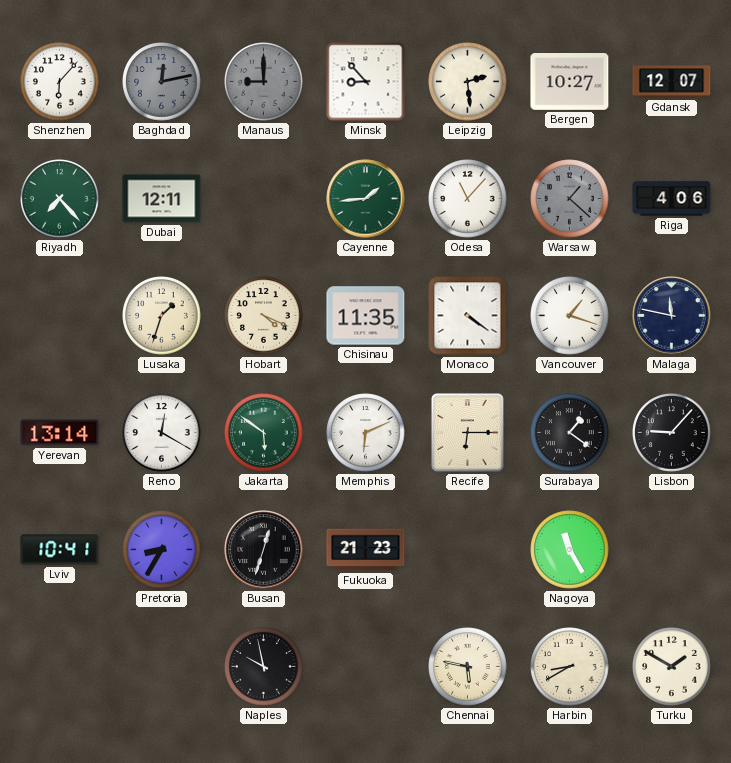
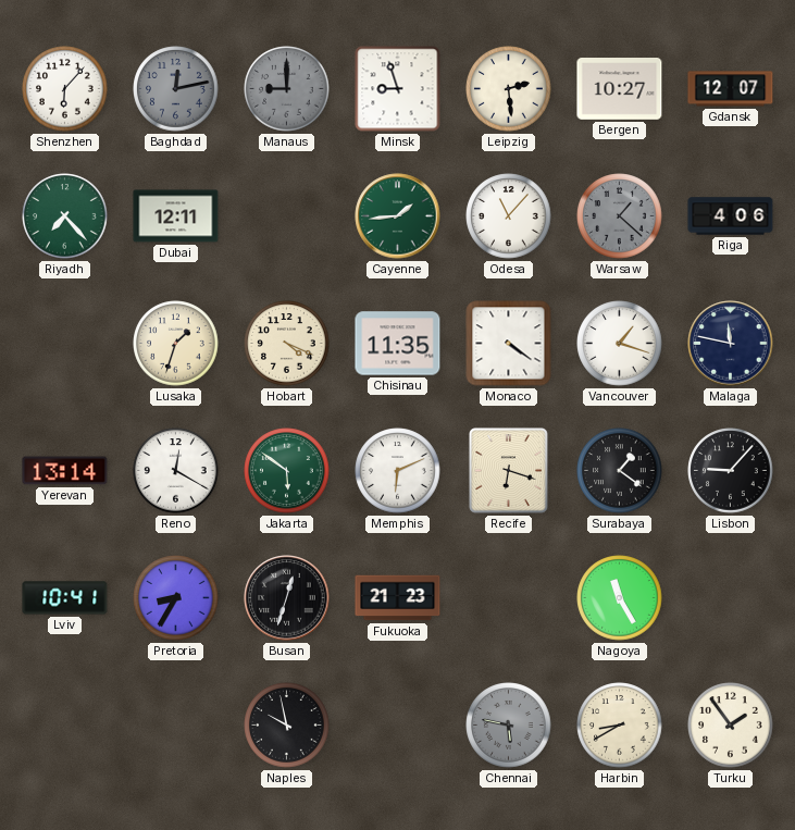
Minsk: 8:53 -> 8:57
Recife: 6:15 -> 6:18
Chennai dial: cream -> grey
Turku: 1:50 -> 1:54
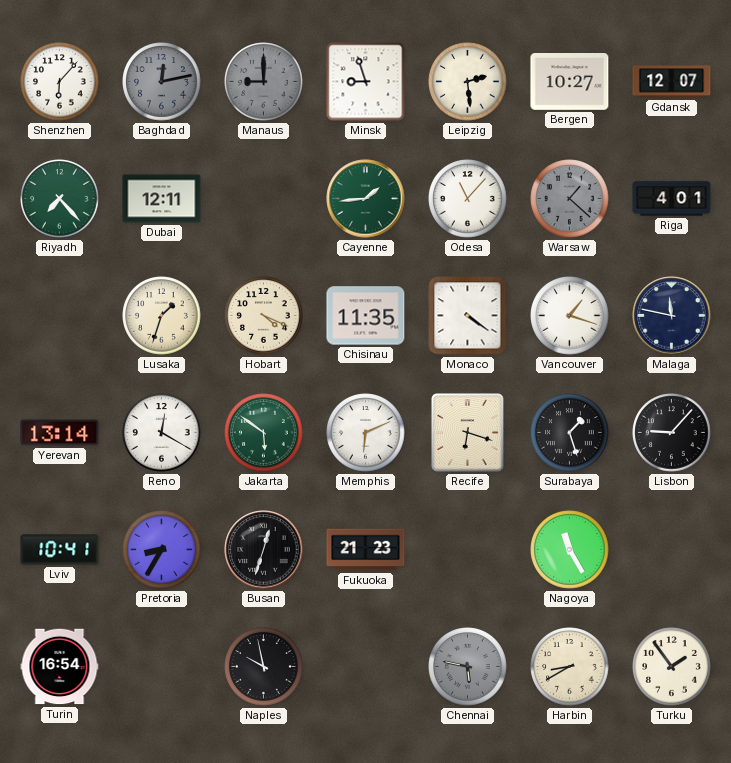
Riga: 4:06 -> 4:01
Surabaya: 1:21 -> 1:27
Turin: none -> 16:54
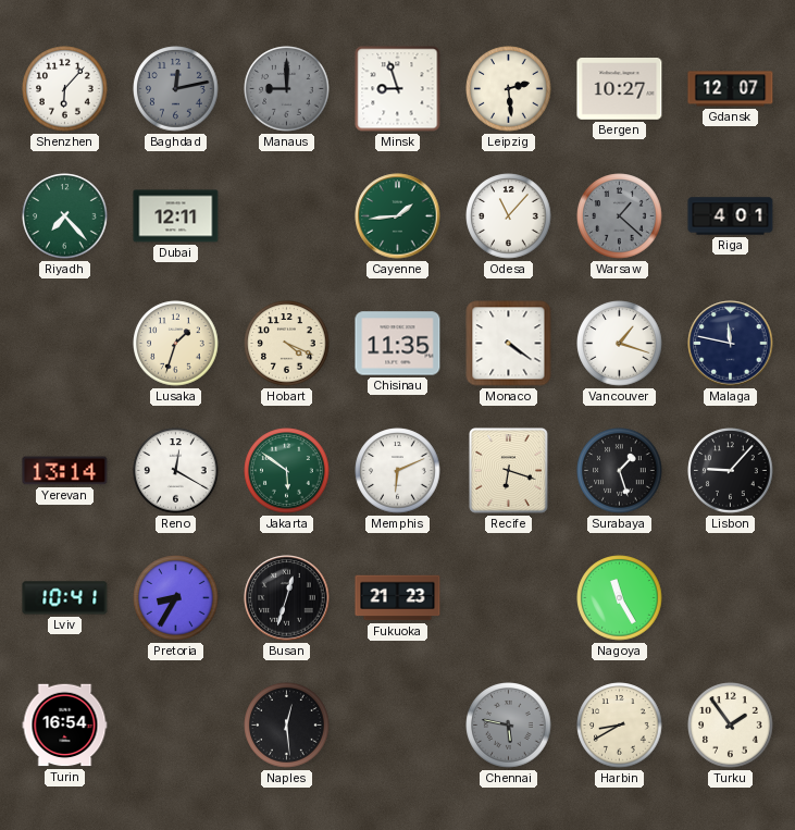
Naples: 9:58 -> 12:29
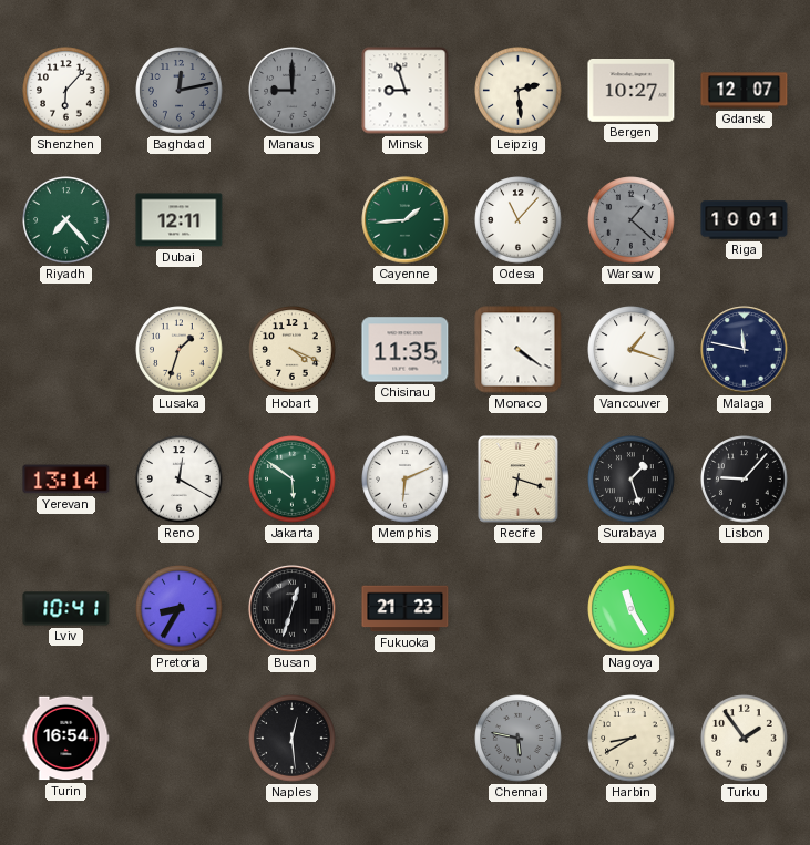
Riga: 4:01 -> 10:01
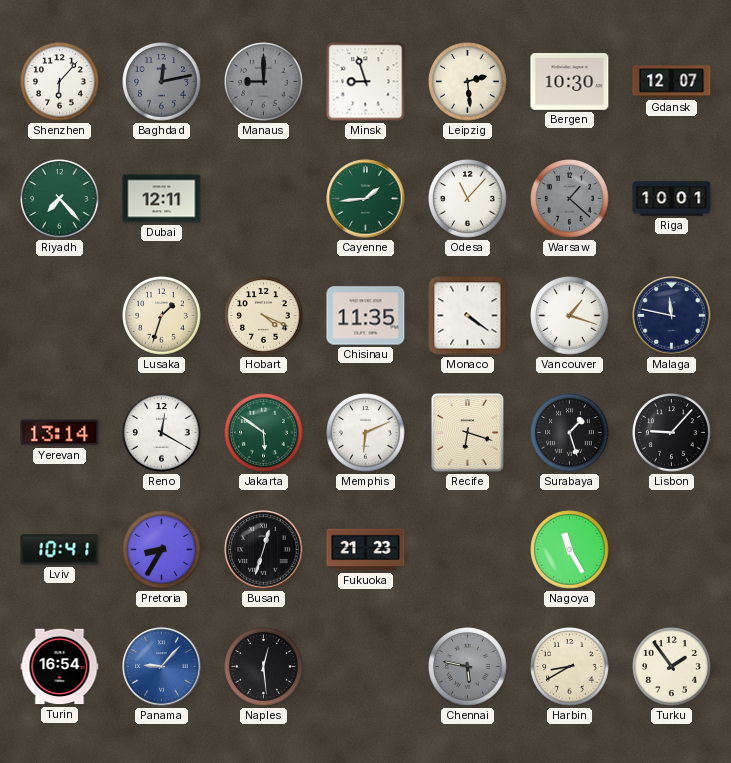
Bergen: 10:27 -> 10:30
Panama: none -> 9:07
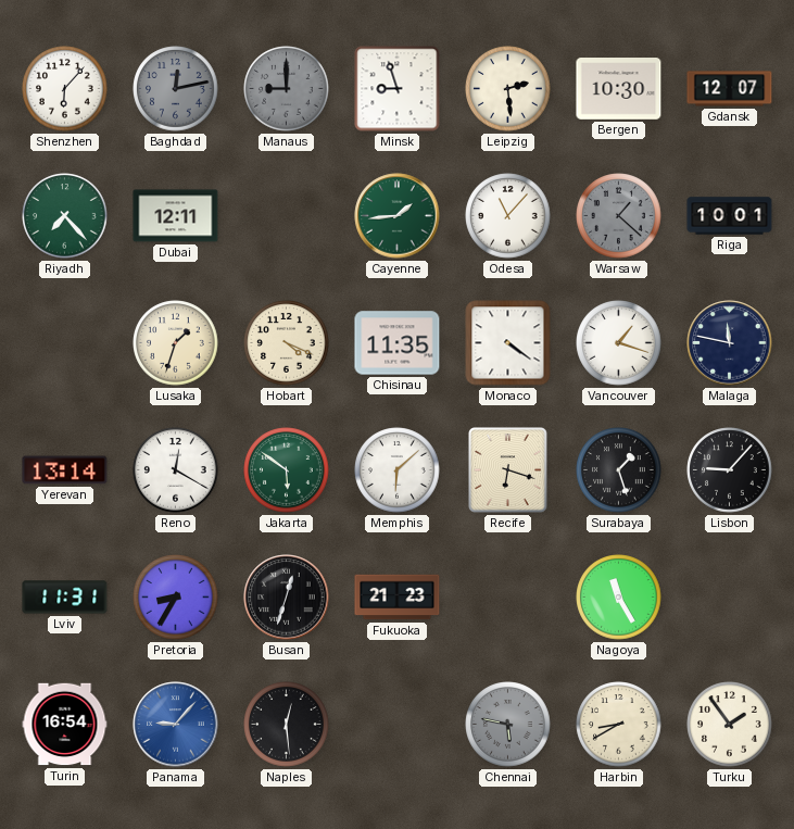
Memphis: 6:11 -> 6:08
Lviv: 10:41 -> 11:31
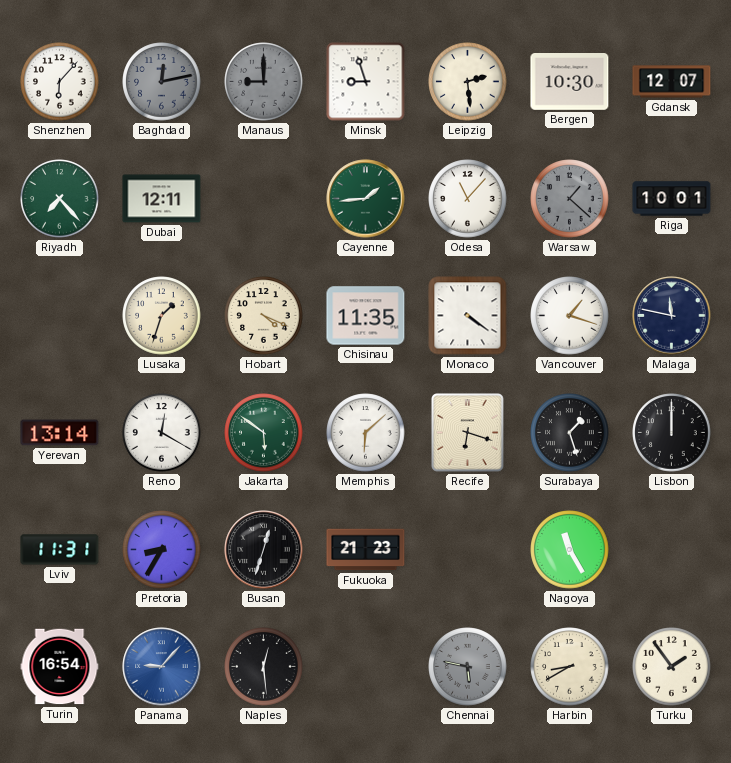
Lisbon: 9:07 -> 12:00
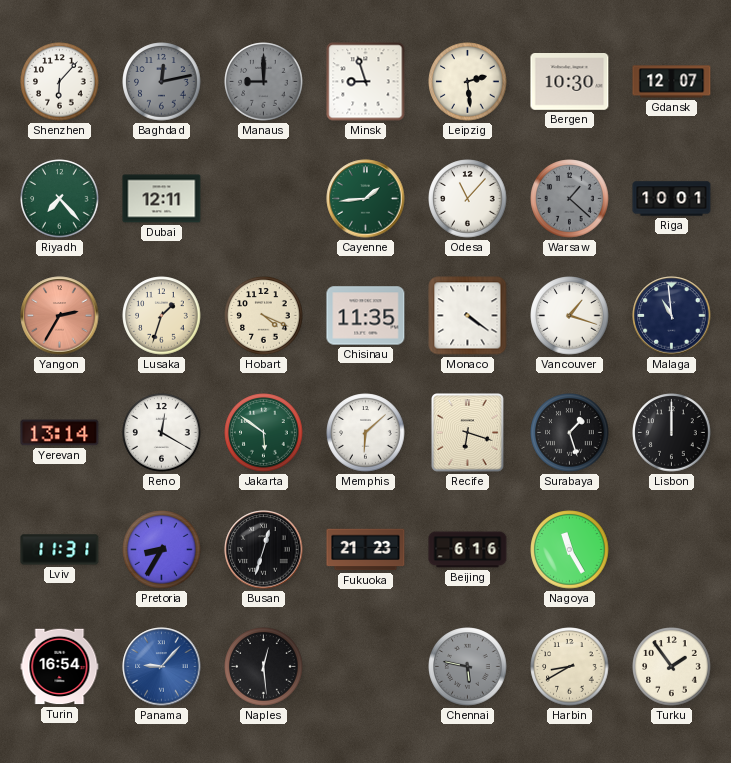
Yangon: none -> 2:35
Malaga: 11:47 -> 10:59
Beijing: none -> 6:16
